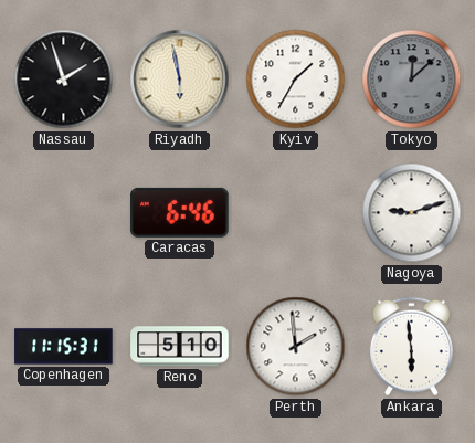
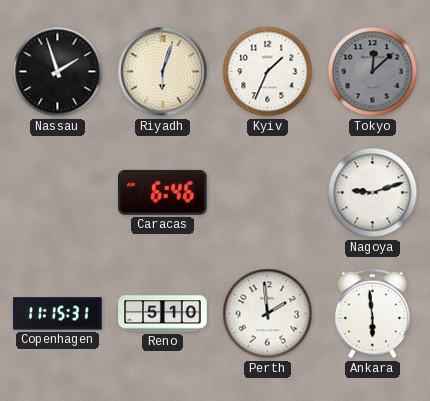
Riyadh: 5:58 -> 6:03
Kyiv: 1:35 -> 1:34
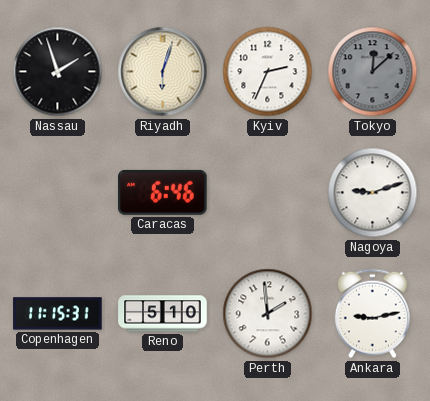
Kyiv: 1:34 -> 2:34
Ankara: 5:59 -> 9:13
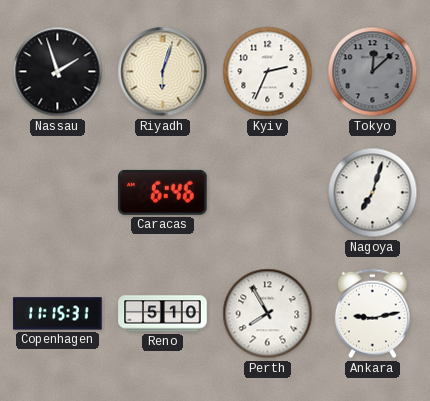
Nagoya: 9:12 -> 7:03
Perth: 1:59 -> 7:55
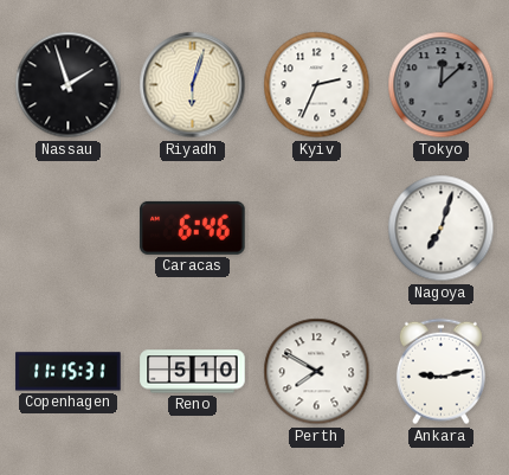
Perth: 7:55 -> 7:50
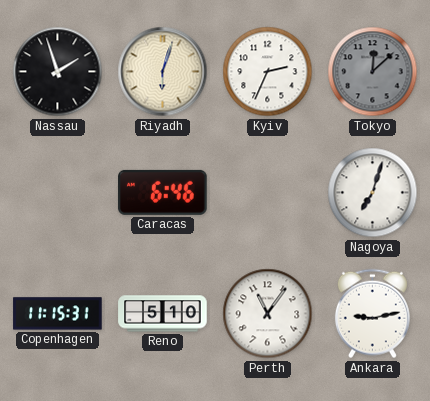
Perth: 7:50 -> 11:06
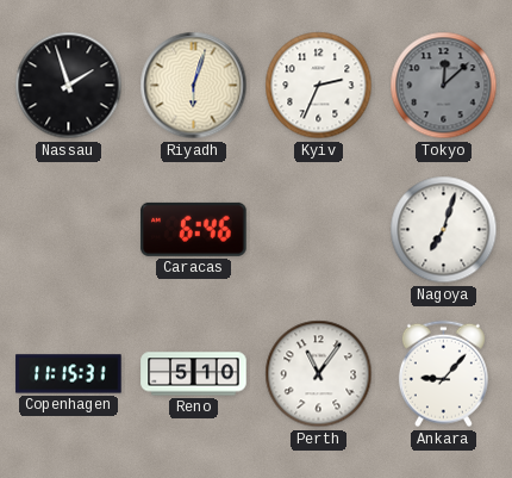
Ankara: 9:13 -> 9:07
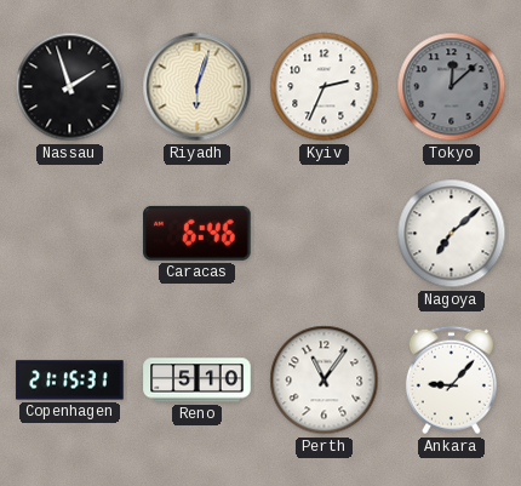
Nagoya: 7:03 -> 7:08
Copenhagen: 11:15 -> 21:15
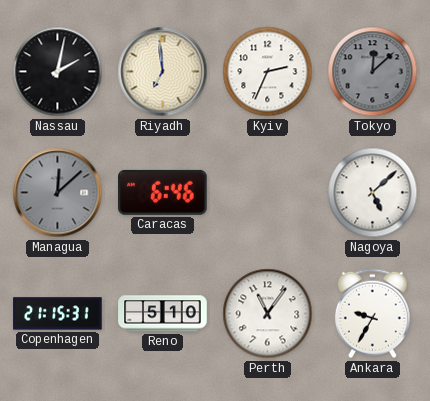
Nassau: 1:57 -> 2:02
Riyadh: 6:03 -> 6:59
Managua: none -> 12:08
Nagoya: 7:08 -> 5:08
Ankara: 9:07 -> 9:35
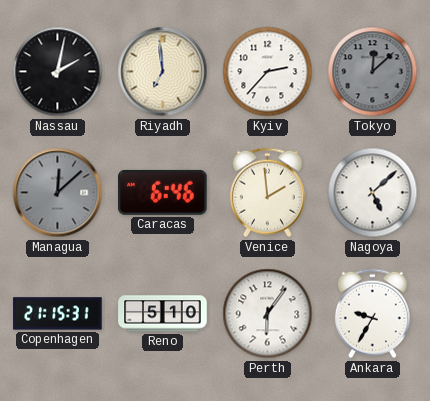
Kyiv: 2:34 -> 2:37
Venice: none -> 1:59
Perth: 11:06 -> 6:06
